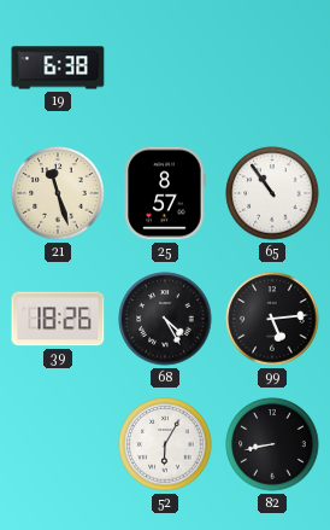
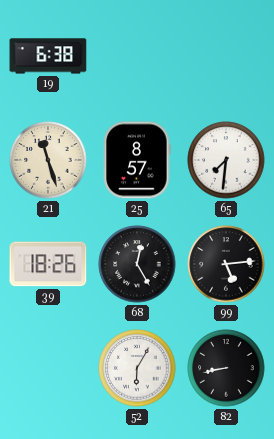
65: 10:54 -> 7:31
68: 4:25 -> 12:25
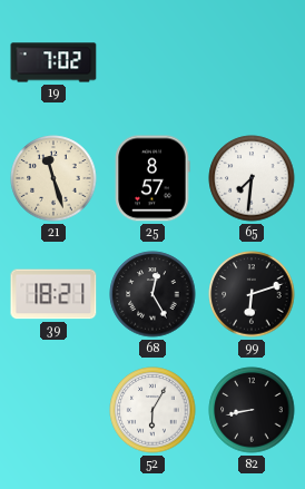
19: 6:38 -> 7:02
39: 18:26 -> 18:21
99: 5:14 -> 6:12
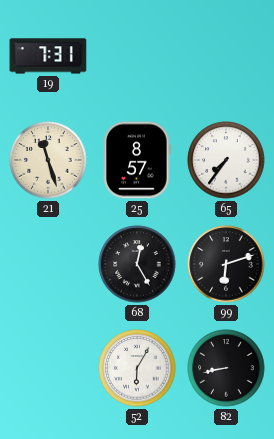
19: 7:02 -> 7:31
65: 7:31 -> 7:36
39: 18:21 -> none
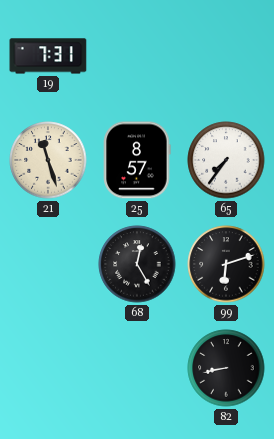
52: 6:05 -> none
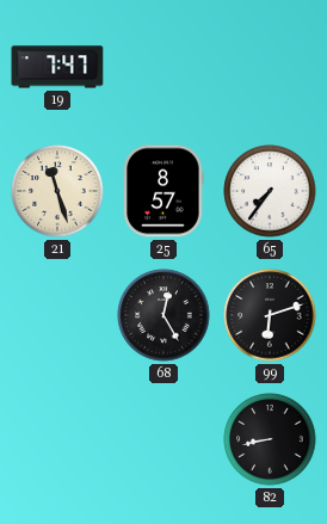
19: 7:31 -> 7:47
